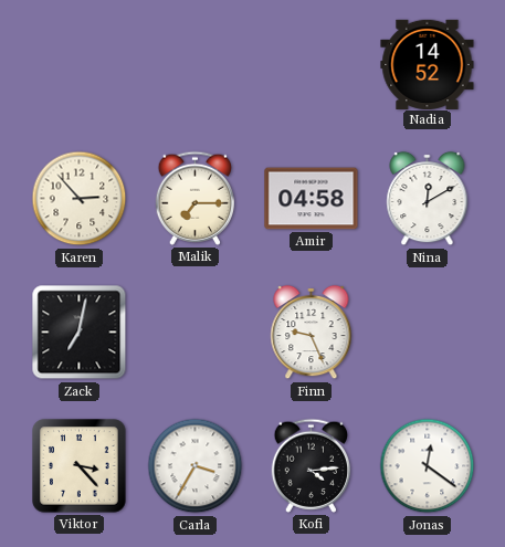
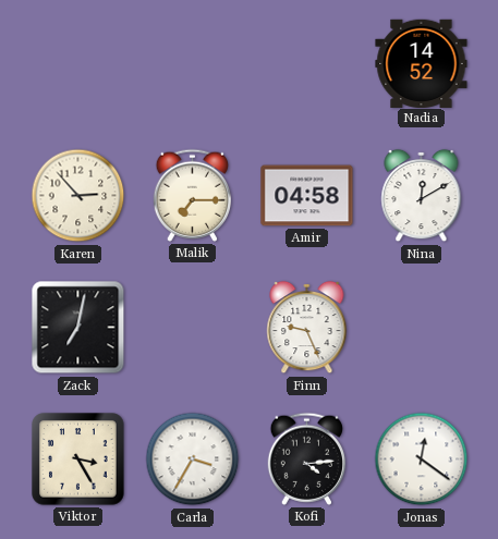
Viktor: 3:23 -> 3:25
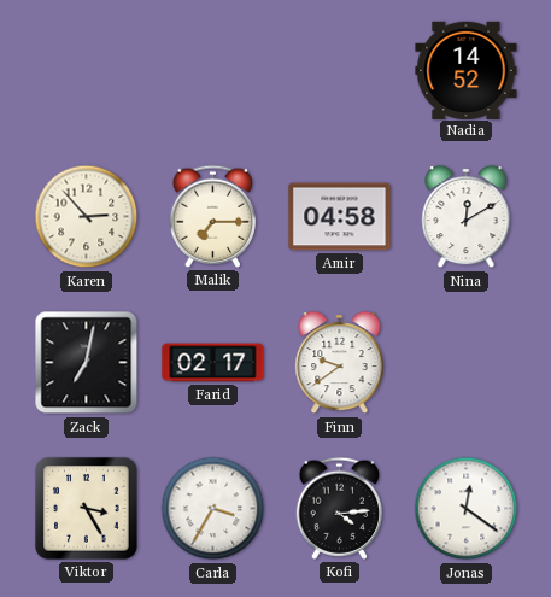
Farid: none -> 02:17
Finn: 9:26 -> 9:39
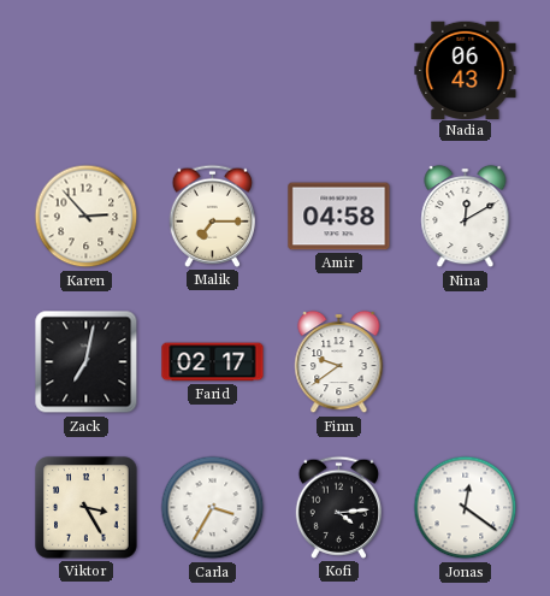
Nadia: 14:52 -> 06:43
